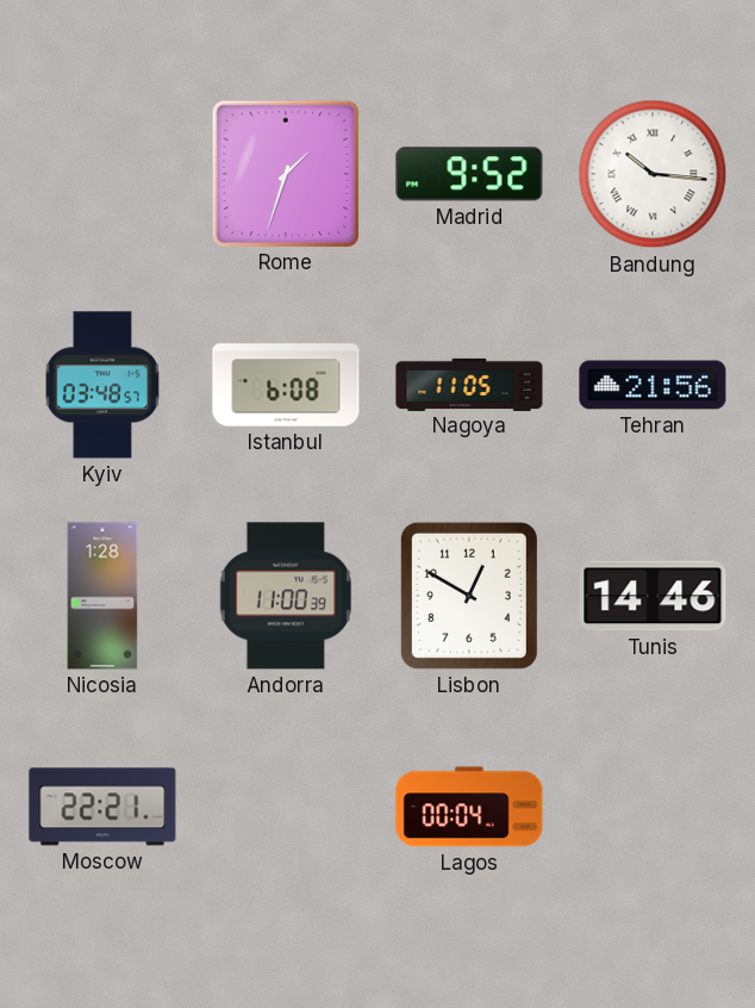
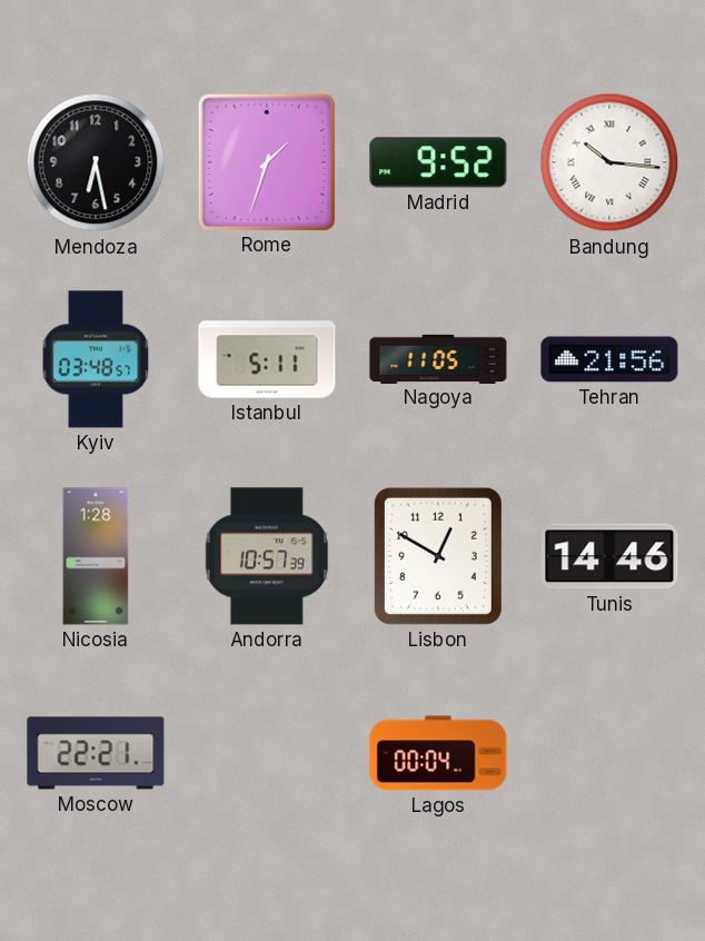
Mendoza: none -> 6:28
Istanbul: 6:08 -> 5:11
Andorra: 11:00 -> 10:57
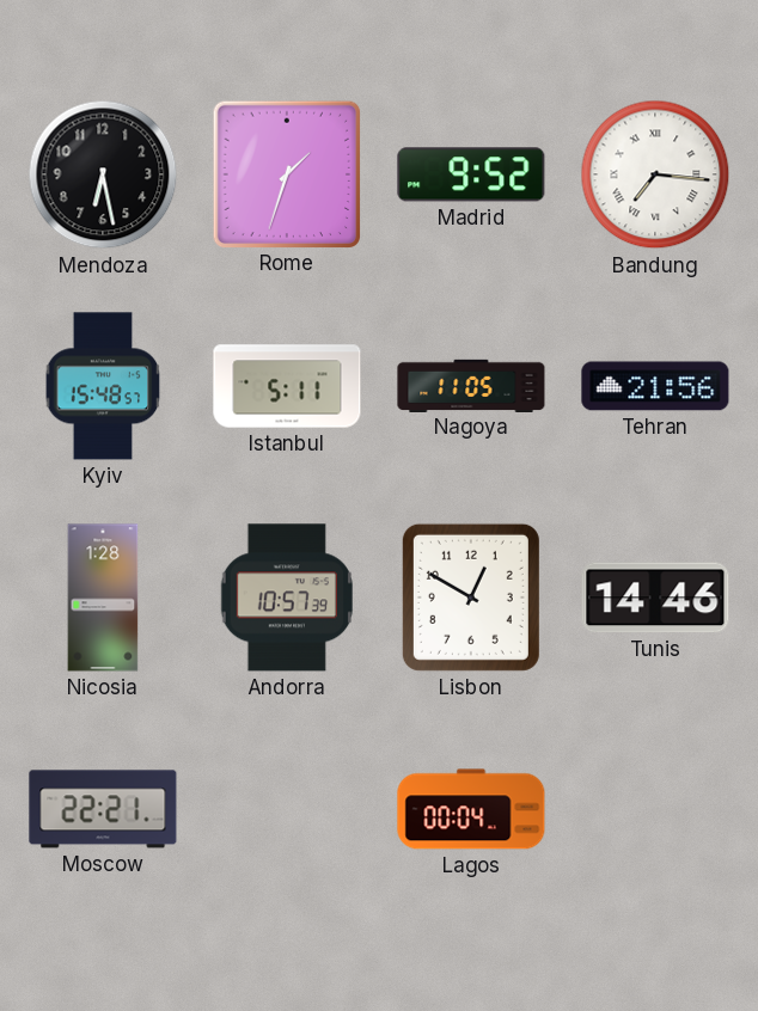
Bandung: 10:16 -> 7:16
Kyiv: 03:48 -> 15:48
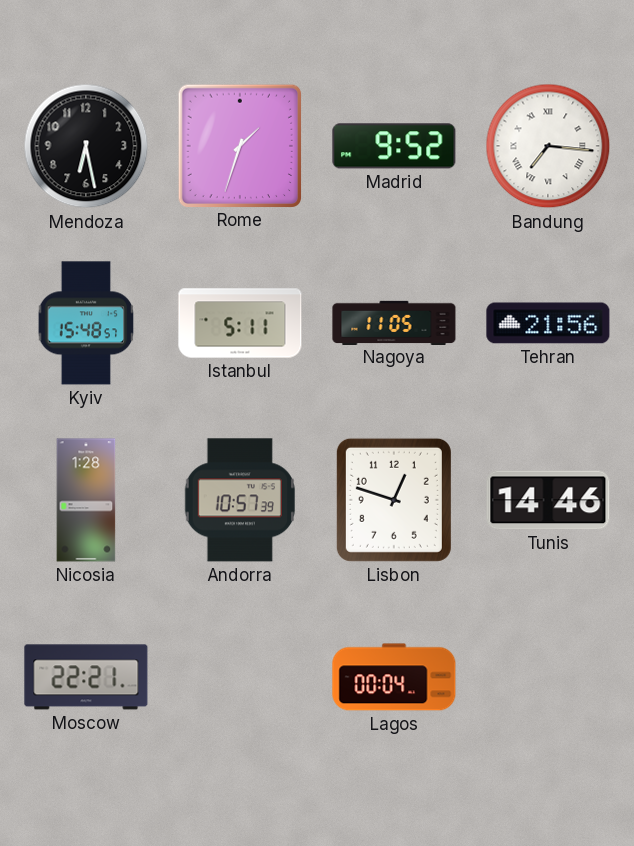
Lisbon: 12:50 -> 12:48
